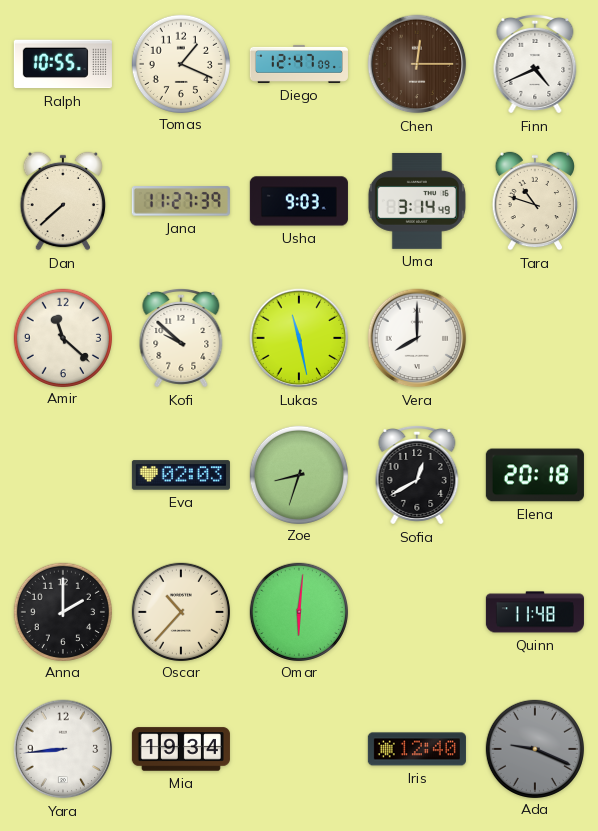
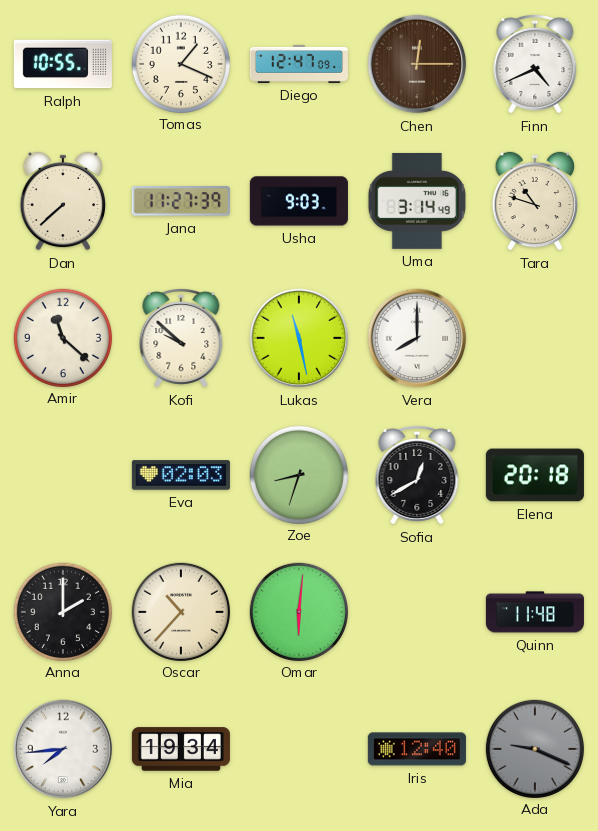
Yara: 8:44 -> 7:44
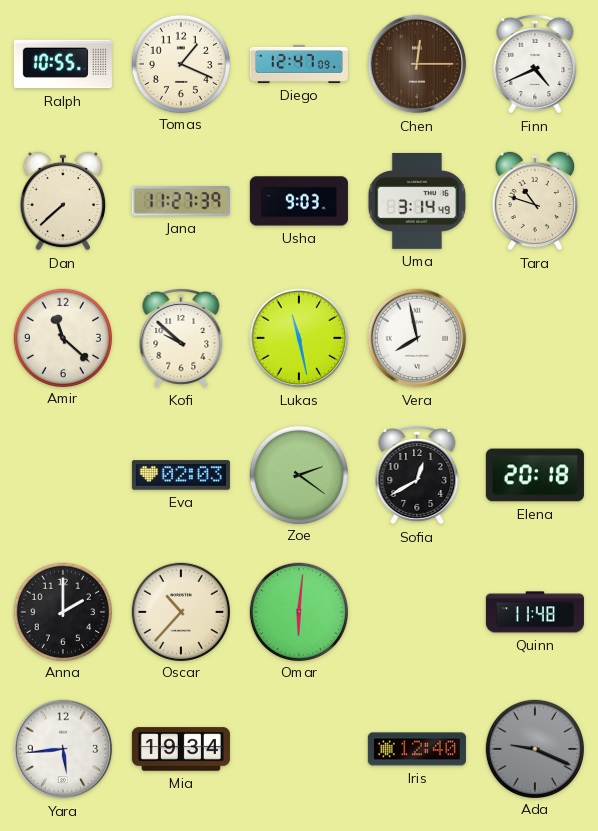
Vera: 8:00 -> 7:58
Zoe: 8:33 -> 2:21
Yara: 7:44 -> 5:44
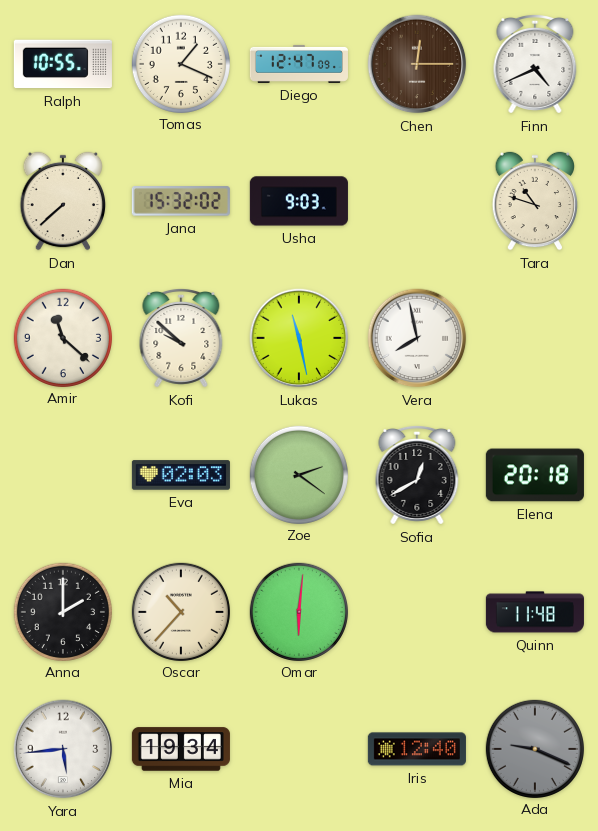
Jana: 11:27 -> 15:32
Uma: 3:14 -> none
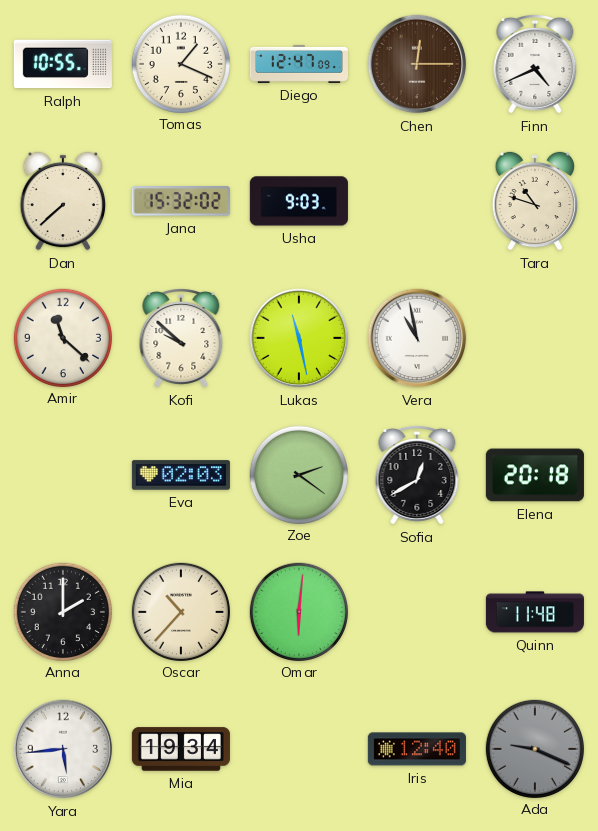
Vera: 7:58 -> 10:58
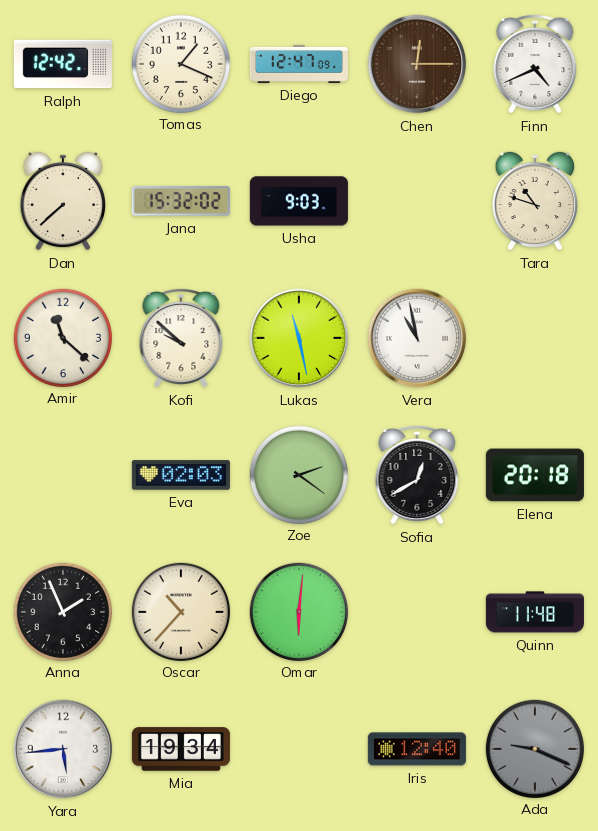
Ralph: 10:55 -> 12:42
Anna: 2:00 -> 1:56
